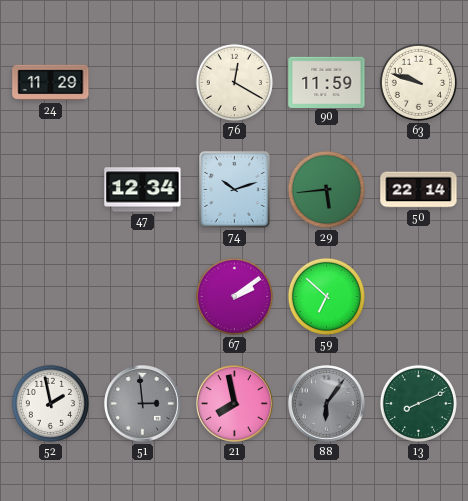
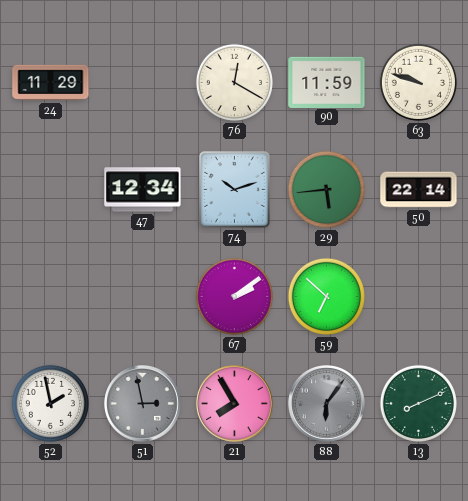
51: 2:59 -> 2:58
21: 7:58 -> 7:55
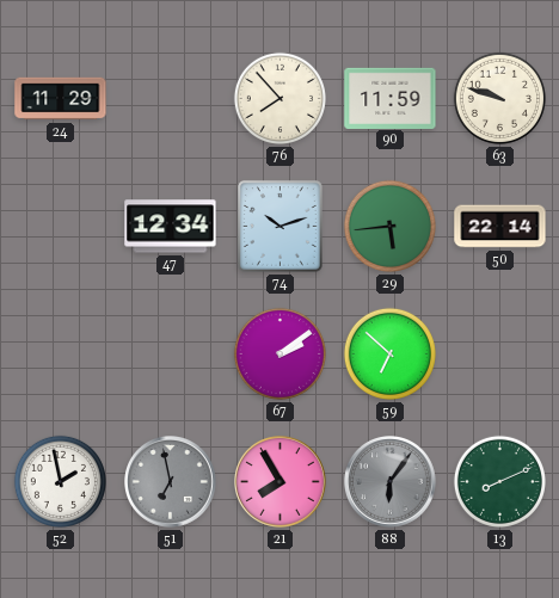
76: 12:20 -> 7:53
51: 2:58 -> 6:58
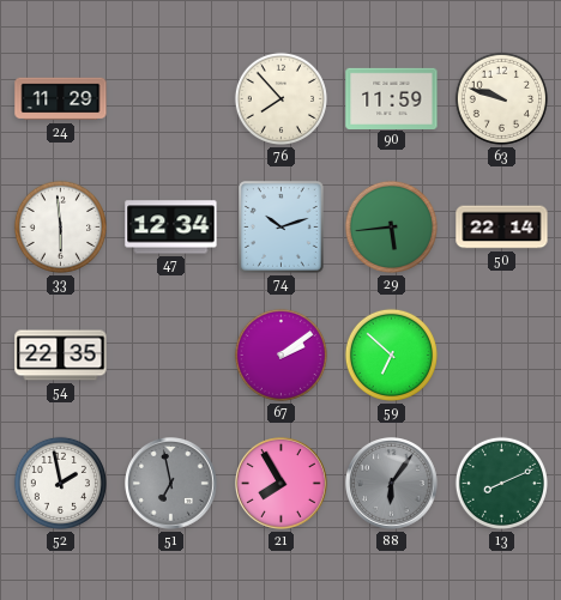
33: none -> 5:59
54: none -> 22:35
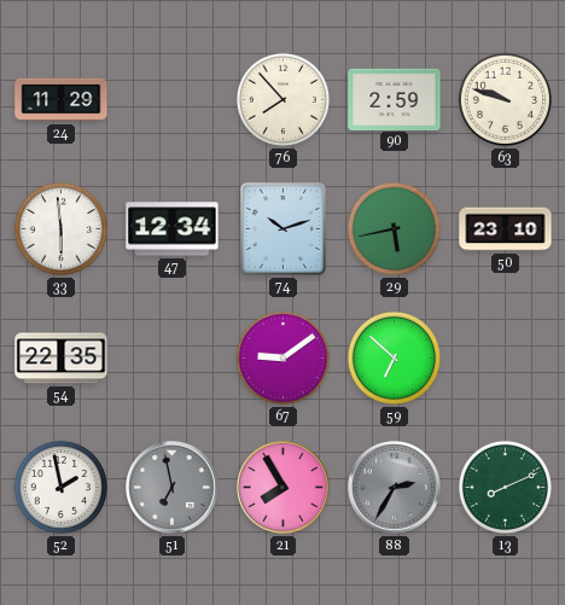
90: 11:59 -> 2:59
29: 5:44 -> 5:43
50: 22:14 -> 23:10
67: 2:09 -> 9:09
88: 6:06 -> 2:35
